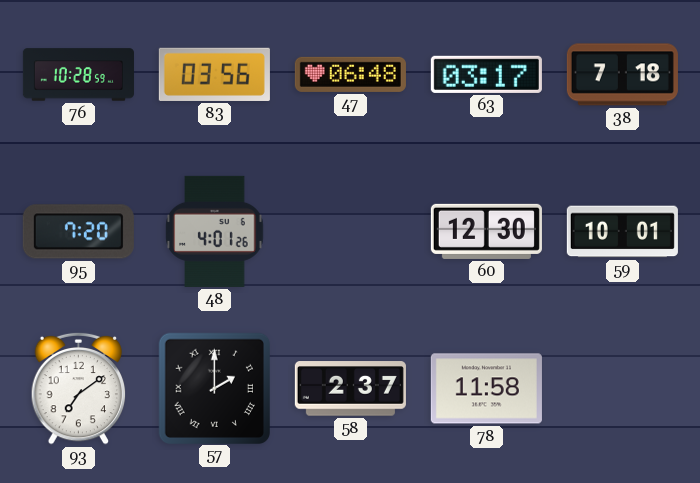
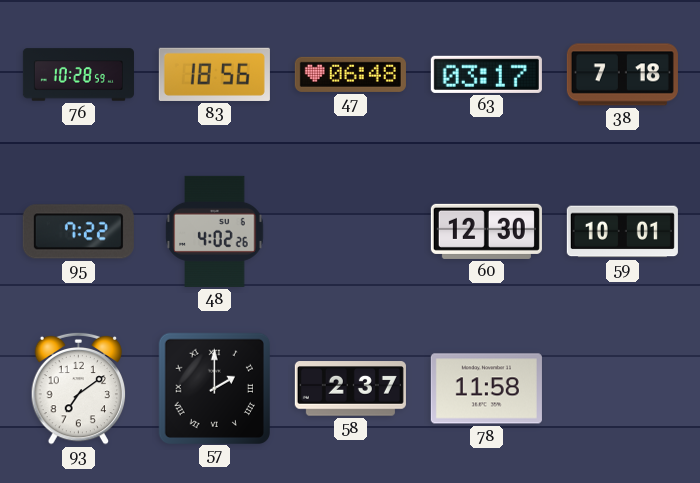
83: 03:56 -> 18:56
95: 7:20 -> 7:22
48: 4:01 -> 4:02
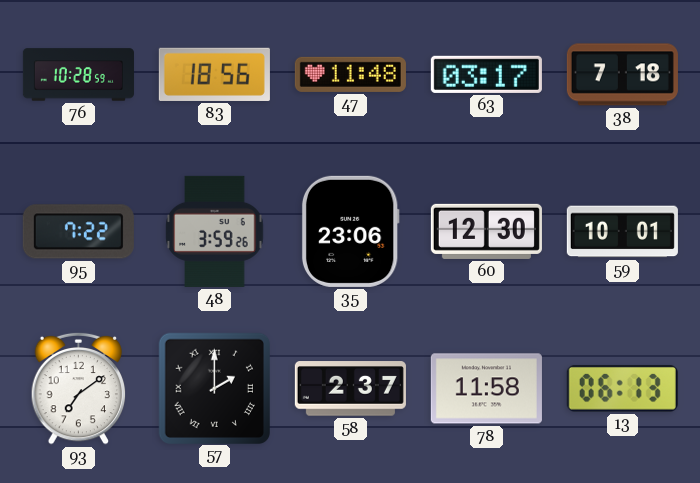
47: 06:48 -> 11:48
48: 4:02 -> 3:59
35: none -> 23:06
13: none -> 06:13
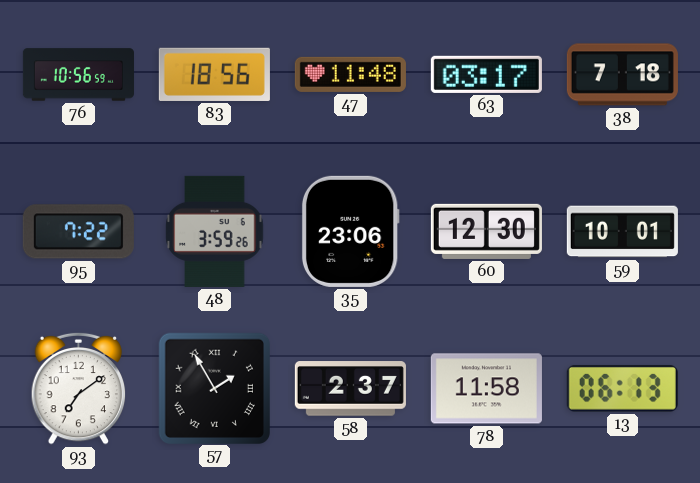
76: 10:28 -> 10:56
57: 2:00 -> 1:55
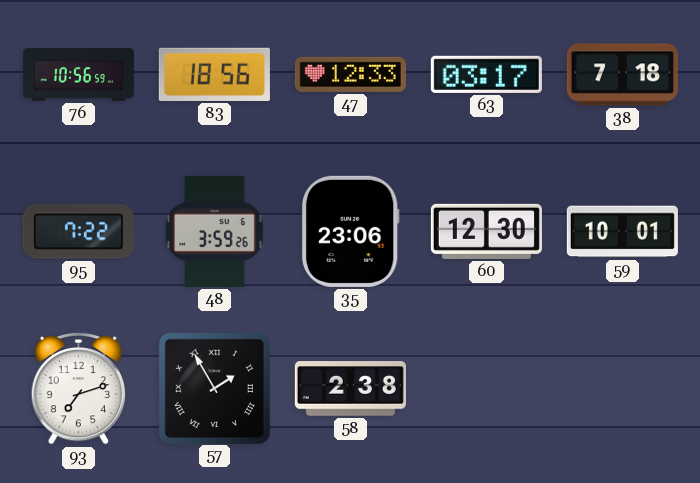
47: 11:48 -> 12:33
93: 7:09 -> 7:12
58: 2:37 -> 2:38
78: 11:58 -> none
13: 06:13 -> none
